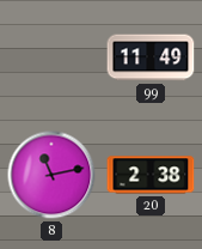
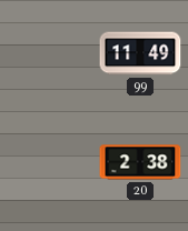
8: 11:13 -> none
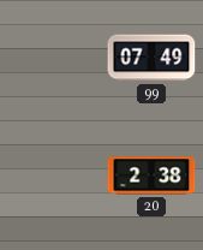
99: 11:49 -> 07:49
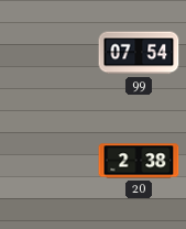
99: 07:49 -> 07:54
